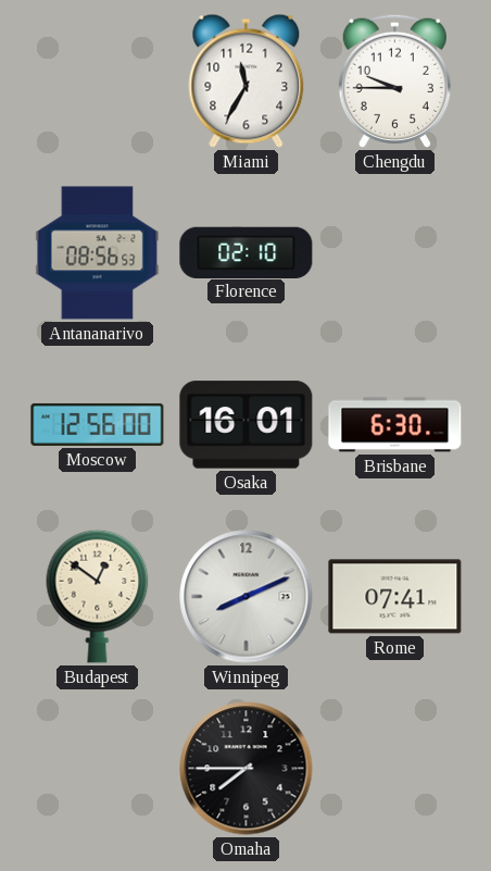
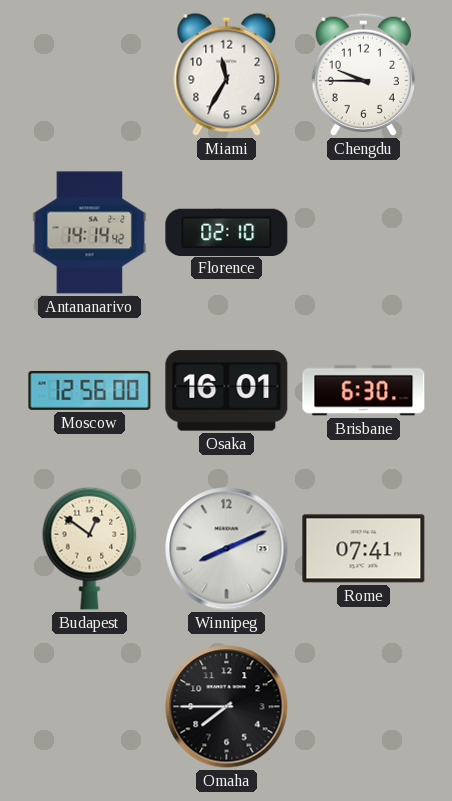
Antananarivo: 08:56 -> 14:14
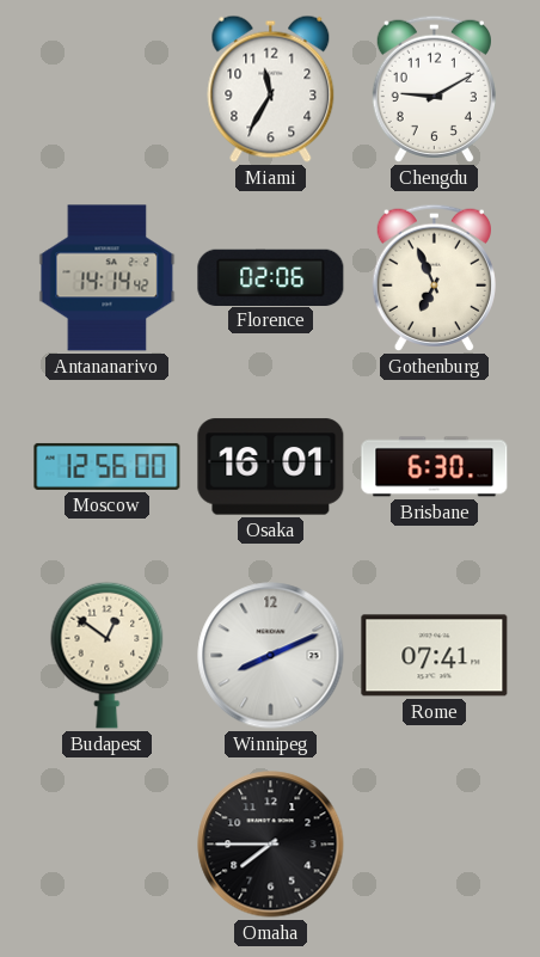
Chengdu: 9:45 -> 9:10
Florence: 02:10 -> 02:06
Gothenburg: none -> 6:56
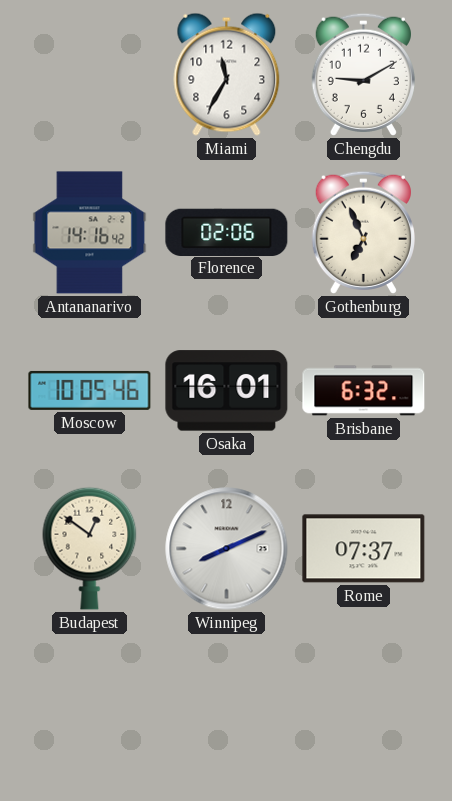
Antananarivo: 14:14 -> 14:16
Moscow: 12:56 -> 10:05
Brisbane: 6:30 -> 6:32
Rome: 07:41 -> 07:37
Omaha: 7:45 -> none
